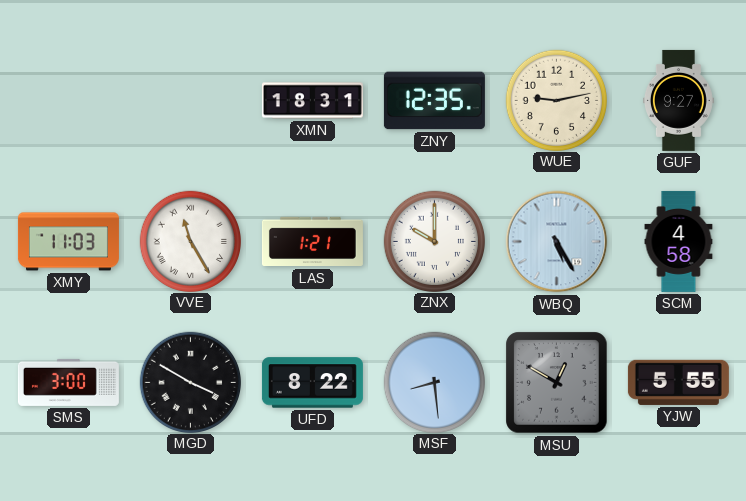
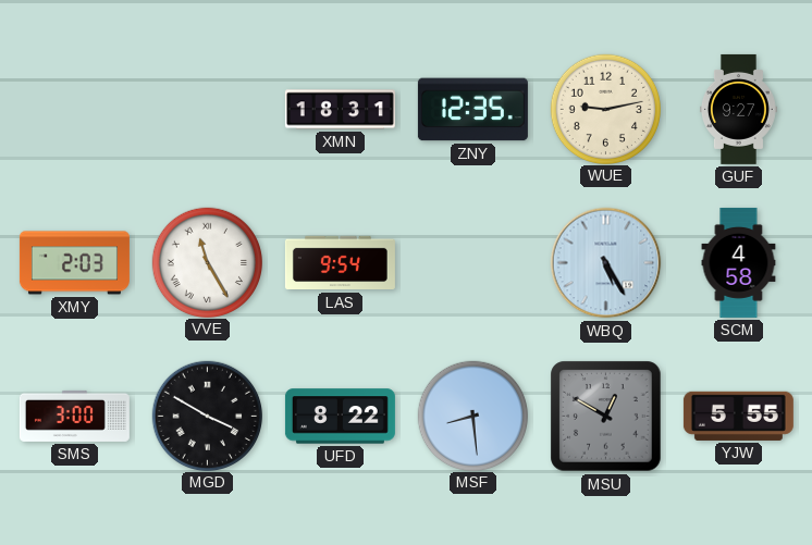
XMY: 11:03 -> 2:03
LAS: 1:21 -> 9:54
ZNX: 10:00 -> none
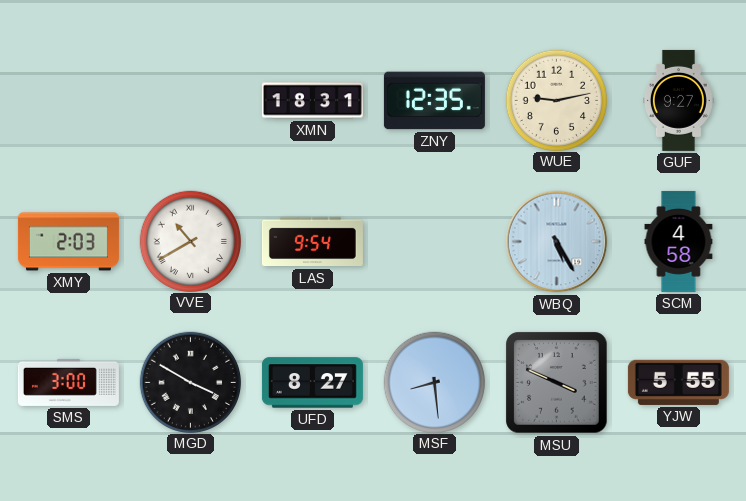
VVE: 11:25 -> 10:40
UFD: 8:22 -> 8:27
MSU: 12:50 -> 3:49
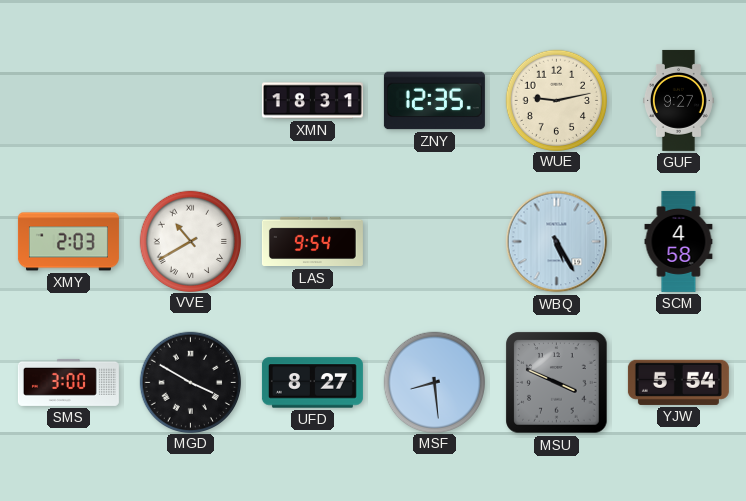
YJW: 5:55 -> 5:54
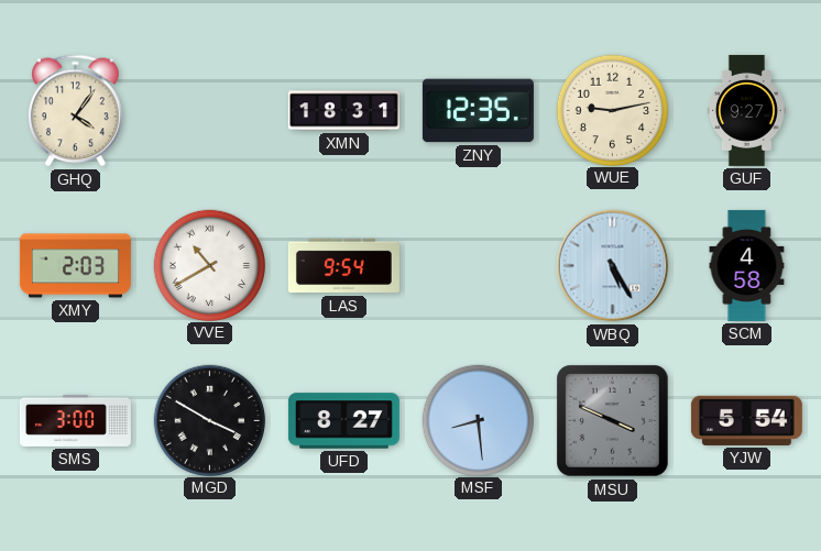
GHQ: none -> 4:06
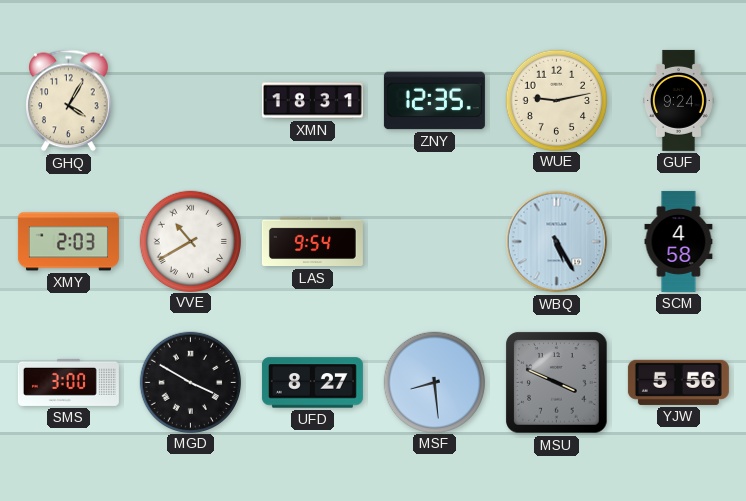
GHQ: 4:06 -> 4:05
GUF: 9:27 -> 9:24
YJW: 5:54 -> 5:56
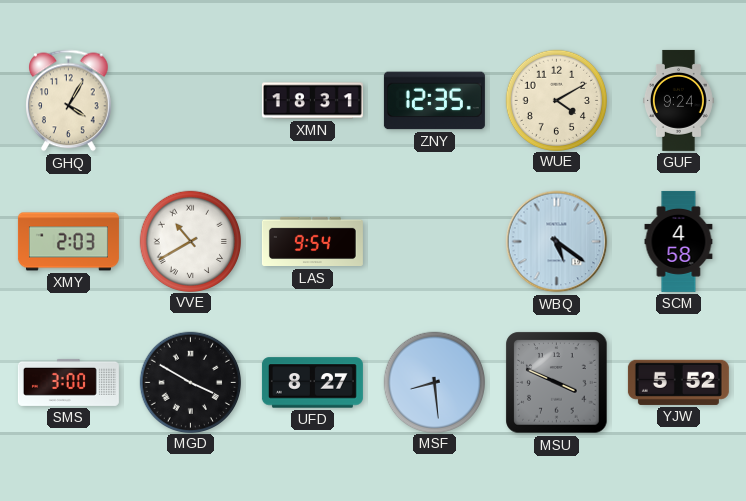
WUE: 9:13 -> 4:10
WBQ: 5:25 -> 5:21
YJW: 5:56 -> 5:52
